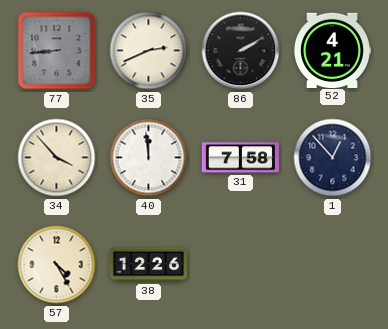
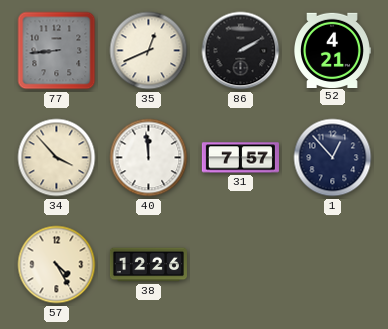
35: 2:41 -> 12:41
31: 7:58 -> 7:57
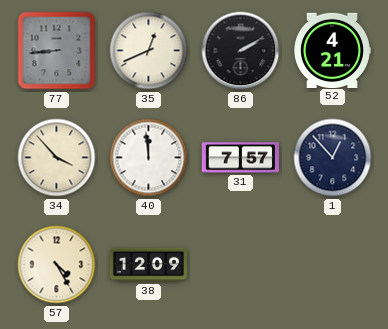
38: 12:26 -> 12:09
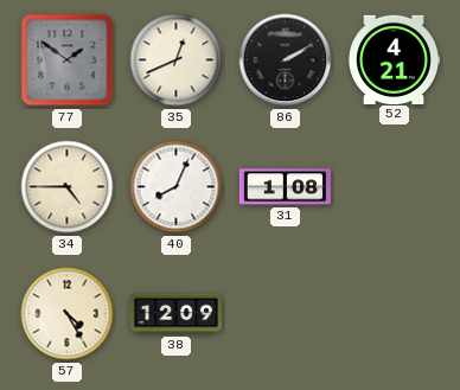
77: 8:44 -> 1:51
34: 3:53 -> 4:45
40: 11:59 -> 8:04
31: 7:57 -> 1:08
1: 12:53 -> none
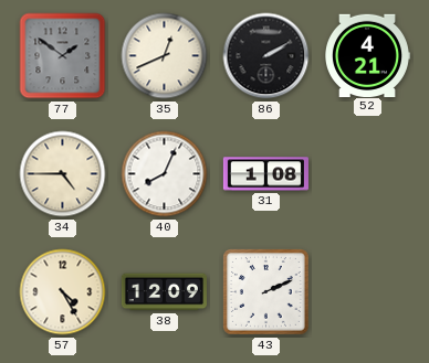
43: none -> 2:11
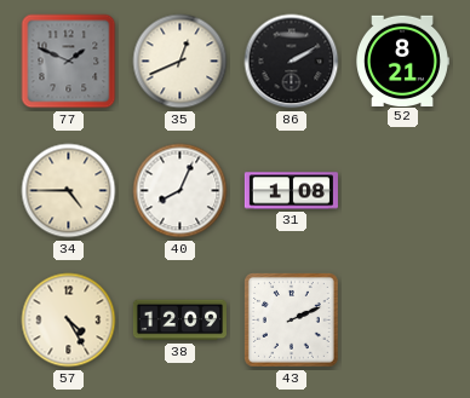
77: 1:51 -> 1:49
52: 4:21 -> 8:21
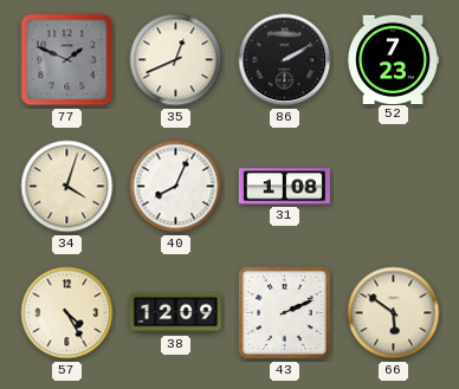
52: 8:21 -> 7:23
34: 4:45 -> 4:03
66: none -> 5:51
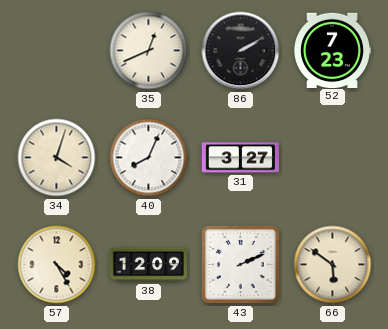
77: 1:49 -> none
31: 1:08 -> 3:27
